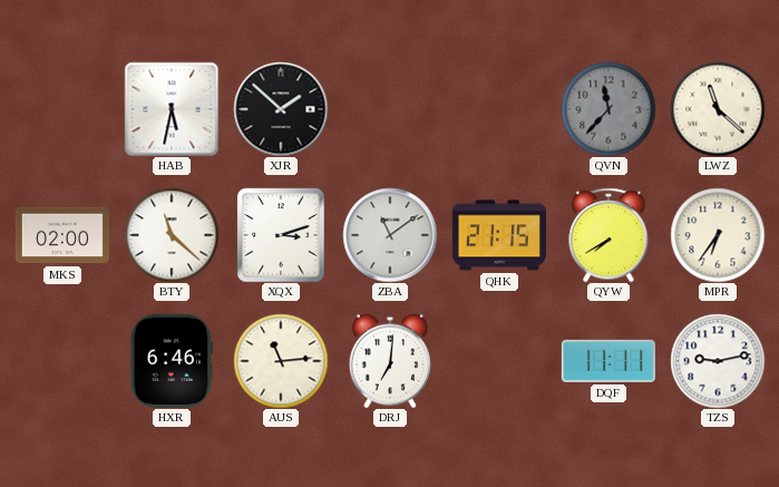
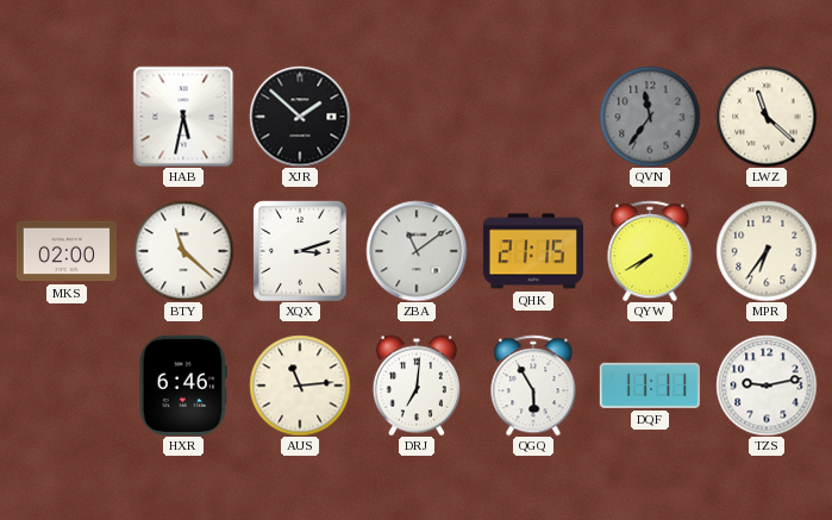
QVN: 11:37 -> 11:36
QGQ: none -> 5:55
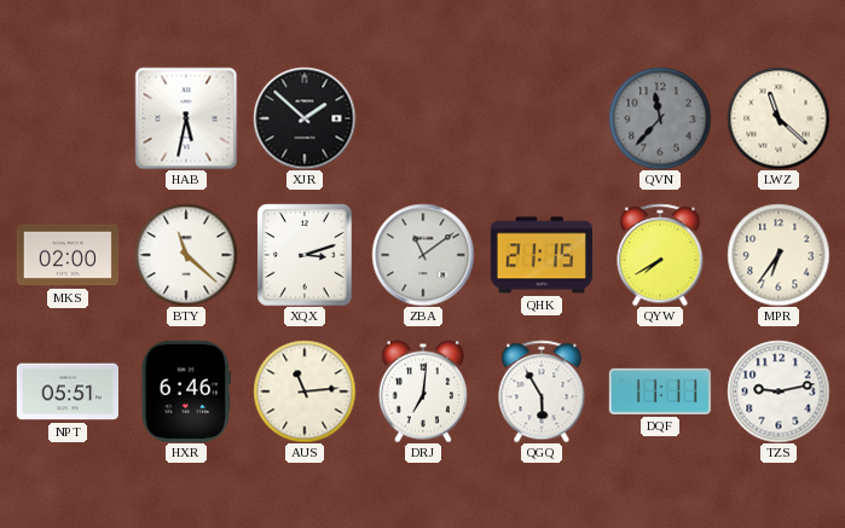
QVN: 11:36 -> 11:37
NPT: none -> 05:51
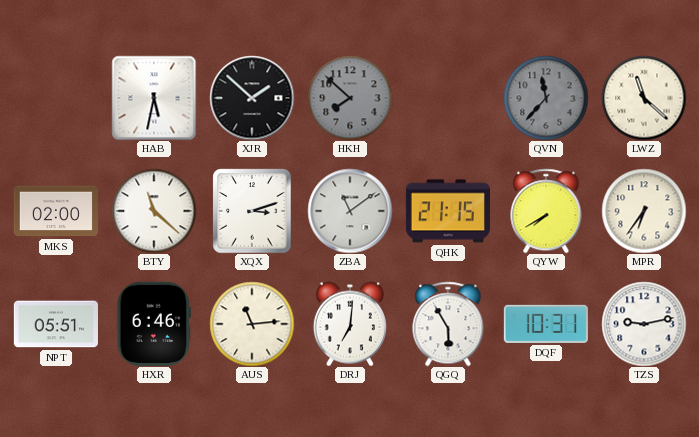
HKH: none -> 7:52
DQF: 11:11 -> 10:31
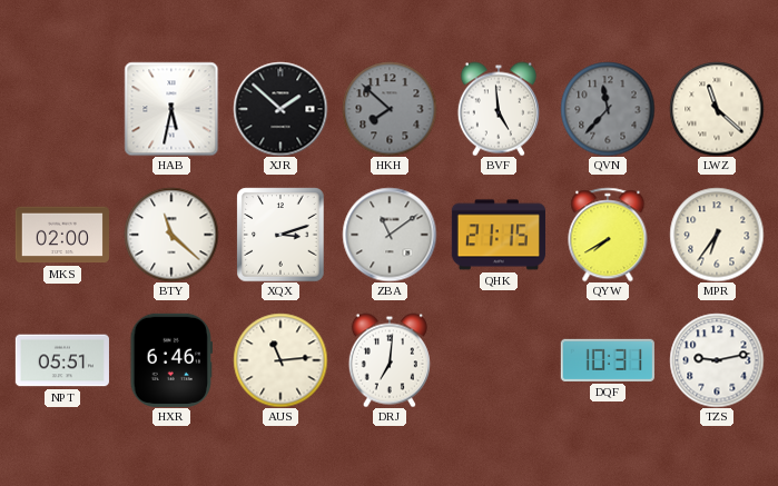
BVF: none -> 4:59
QGQ: 5:55 -> none
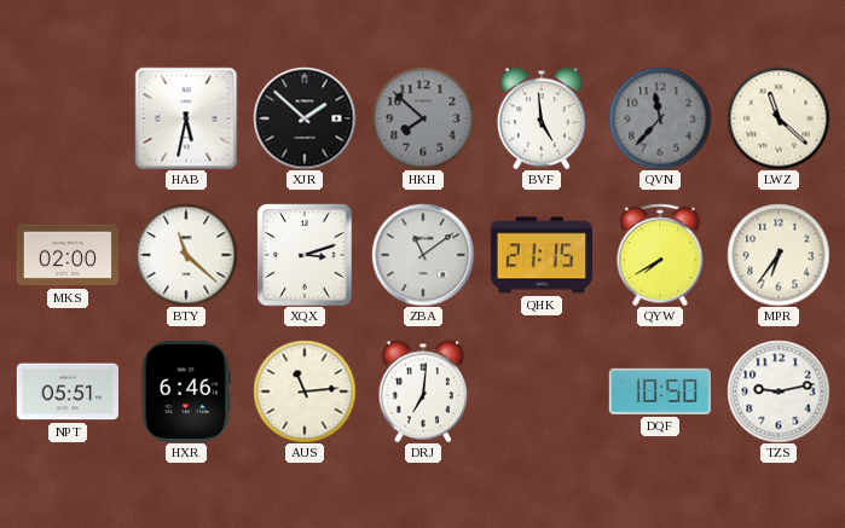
DQF: 10:31 -> 10:50
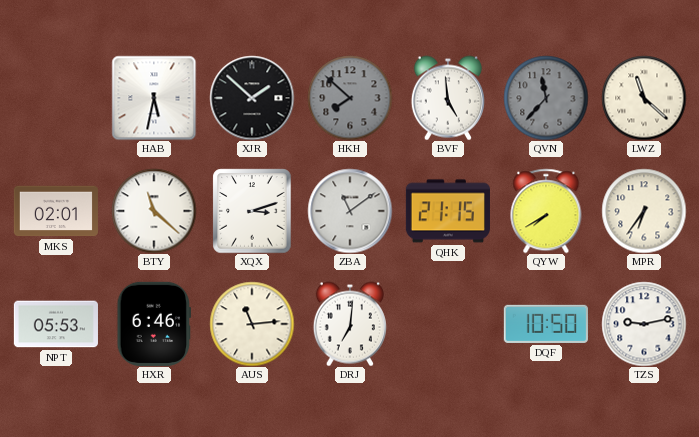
MKS: 02:00 -> 02:01
NPT: 05:51 -> 05:53
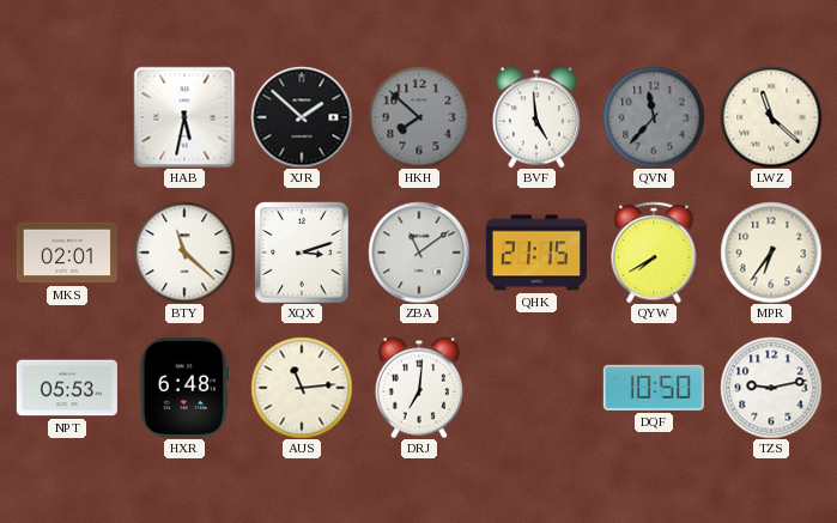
HXR: 6:46 -> 6:48
